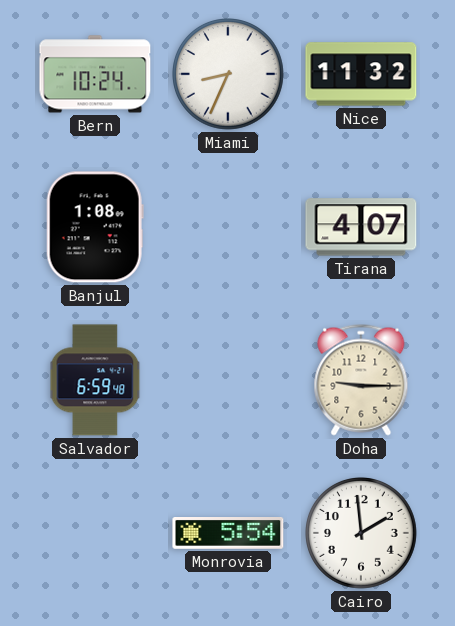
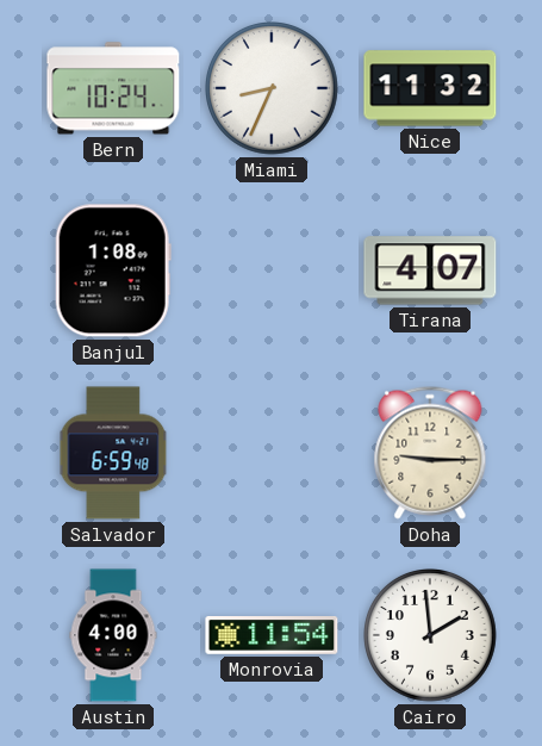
Austin: none -> 4:00
Monrovia: 5:54 -> 11:54
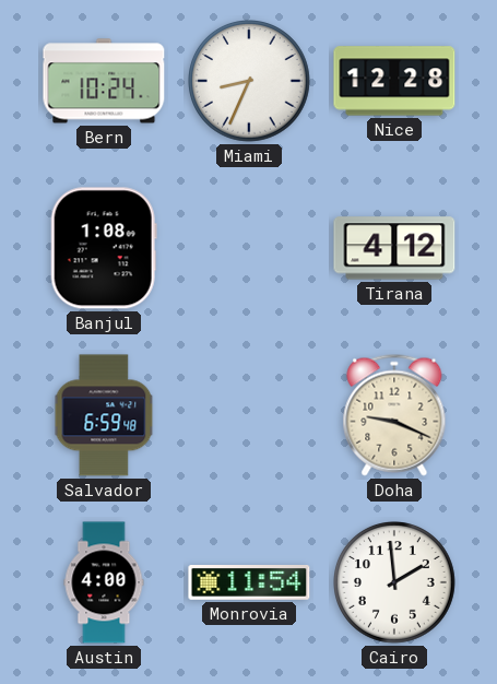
Nice: 11:32 -> 12:28
Tirana: 4:07 -> 4:12
Doha: 9:15 -> 9:19
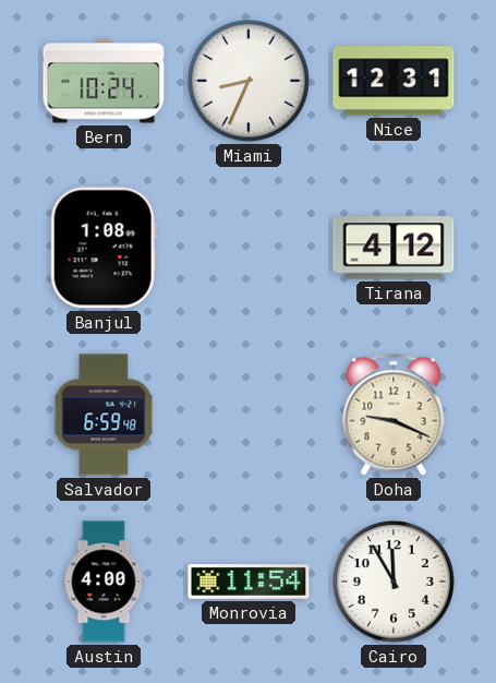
Nice: 12:28 -> 12:31
Cairo: 1:59 -> 11:55
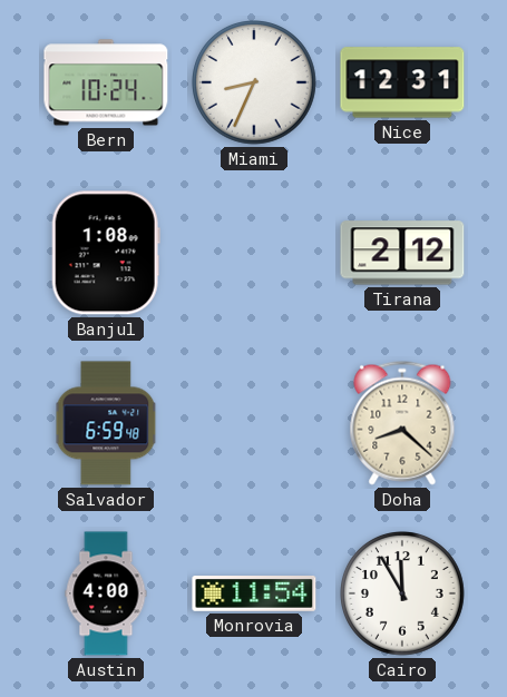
Tirana: 4:12 -> 2:12
Doha: 9:19 -> 8:22
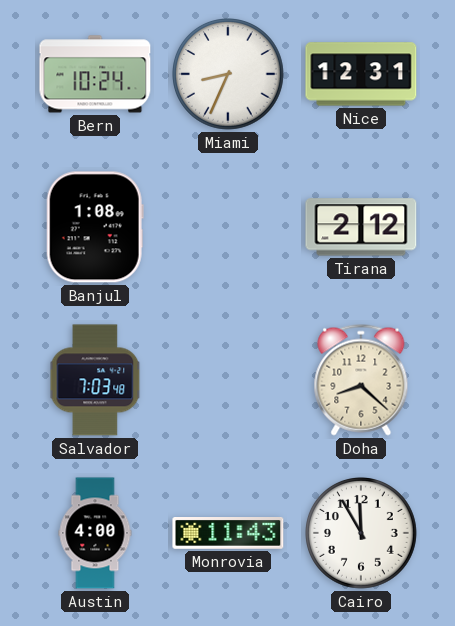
Salvador: 6:59 -> 7:03
Monrovia: 11:54 -> 11:43
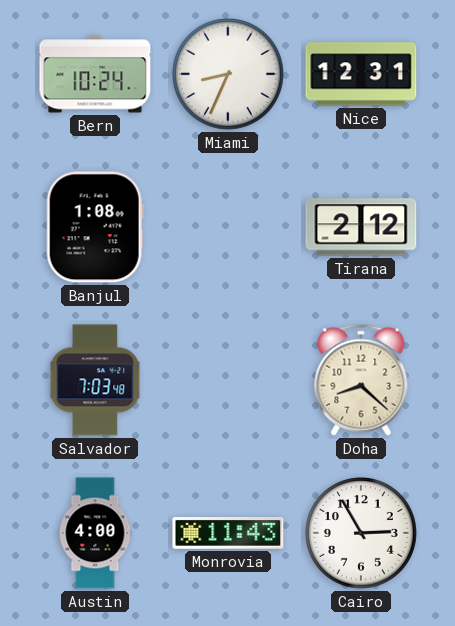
Cairo: 11:55 -> 2:55
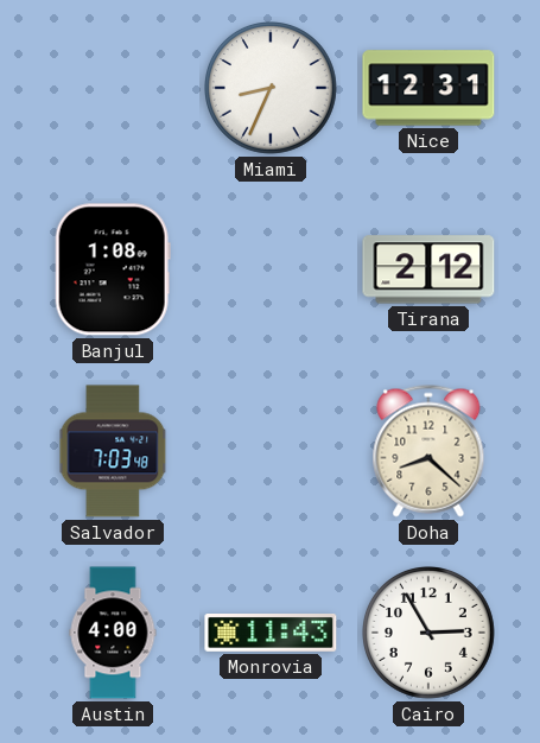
Bern: 10:24 -> none
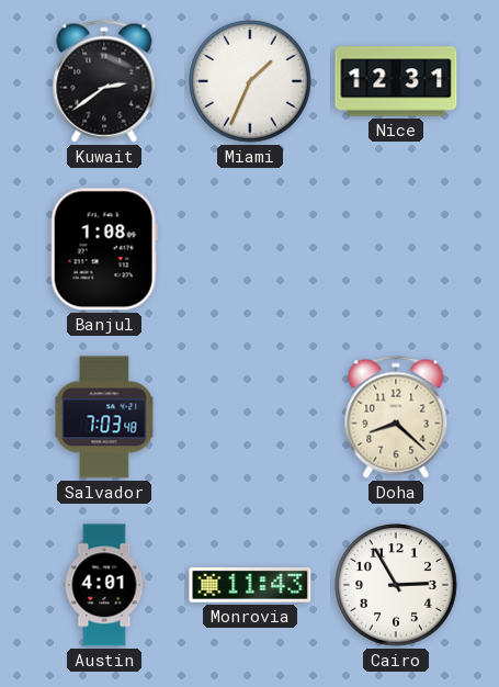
Kuwait: none -> 2:39
Miami: 8:34 -> 1:34
Tirana: 2:12 -> none
Austin: 4:00 -> 4:01
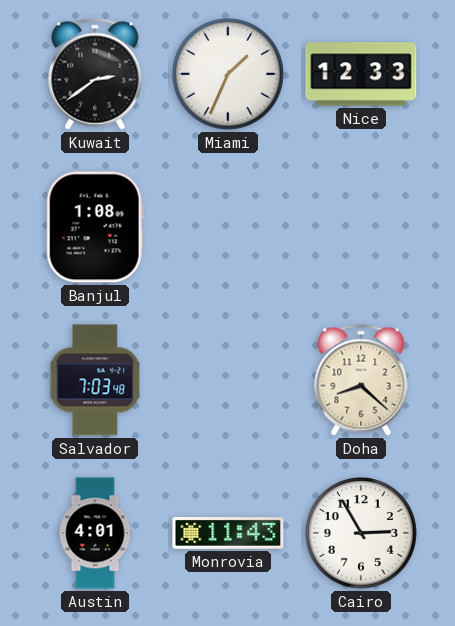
Nice: 12:31 -> 12:33
